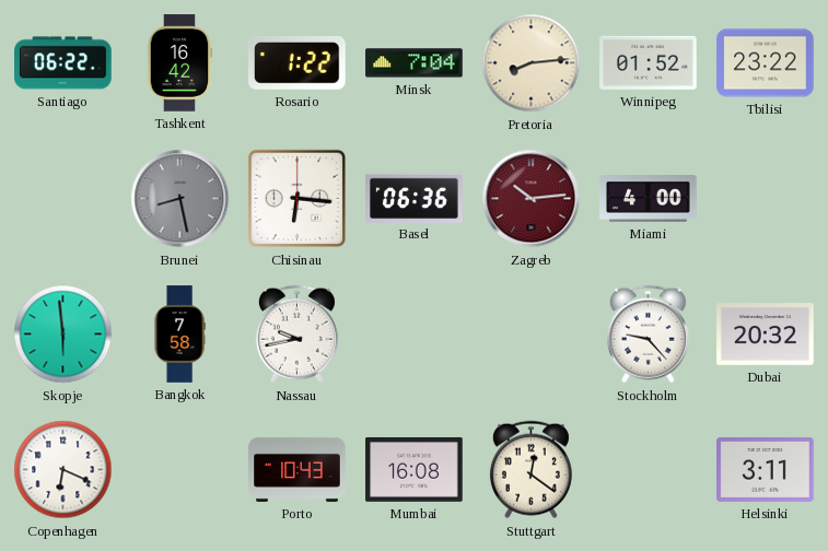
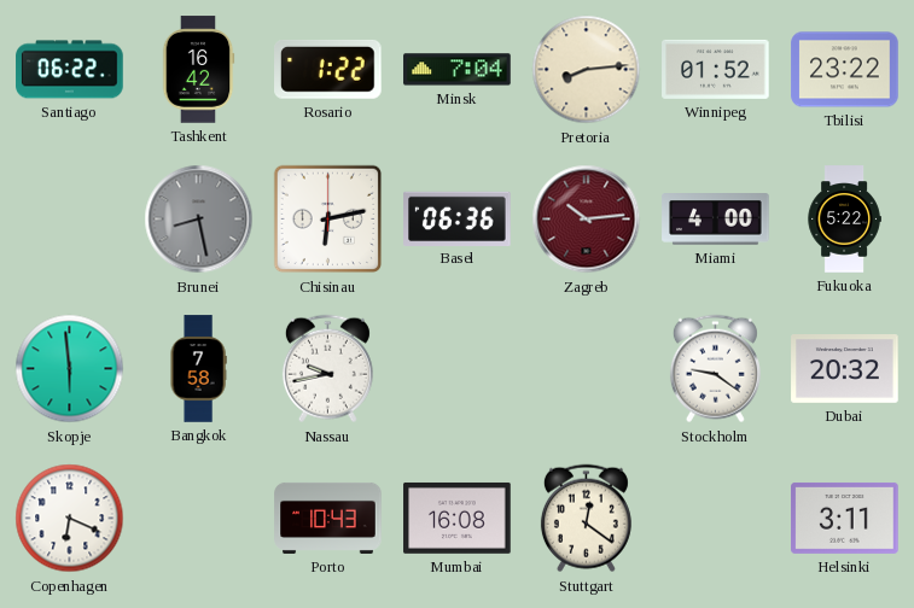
Chisinau: 6:16 -> 6:13
Fukuoka: none -> 5:22
Stockholm: 9:23 -> 9:21
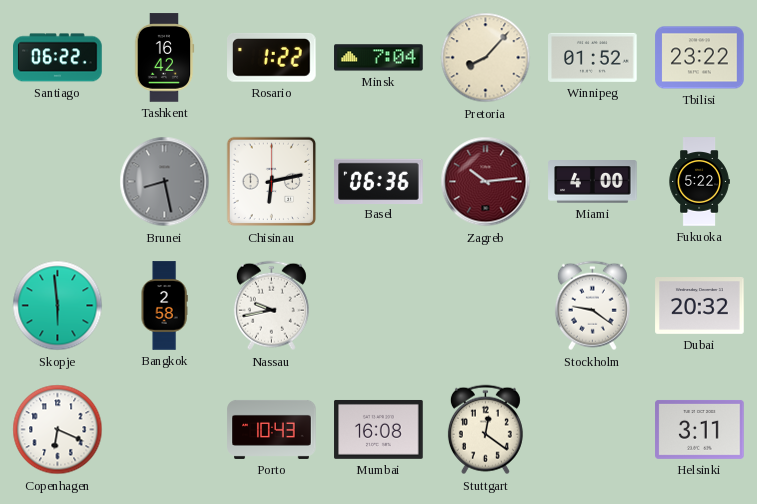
Pretoria: 8:14 -> 8:07
Bangkok: 7:58 -> 2:58
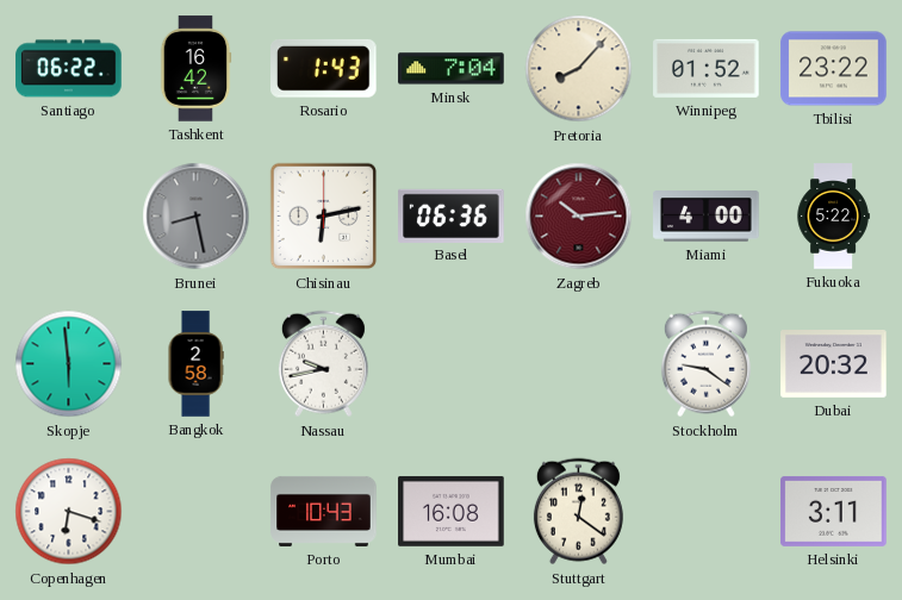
Rosario: 1:22 -> 1:43
Copenhagen: 6:19 -> 6:18
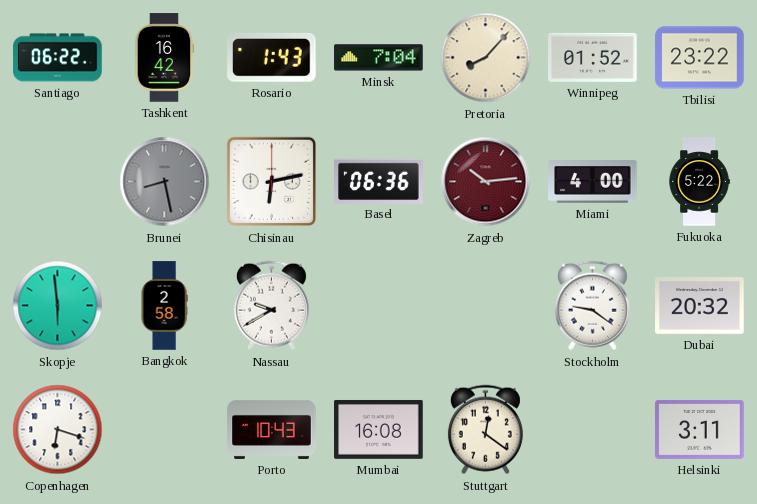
Nassau: 9:43 -> 9:40
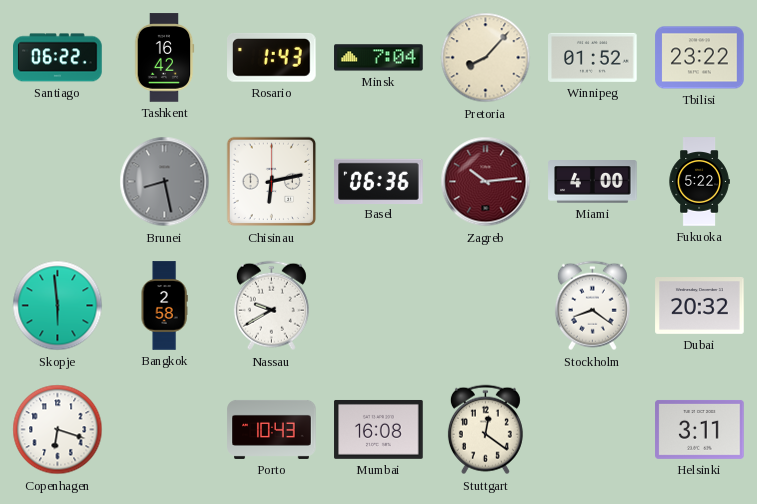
Stockholm: 9:21 -> 8:21
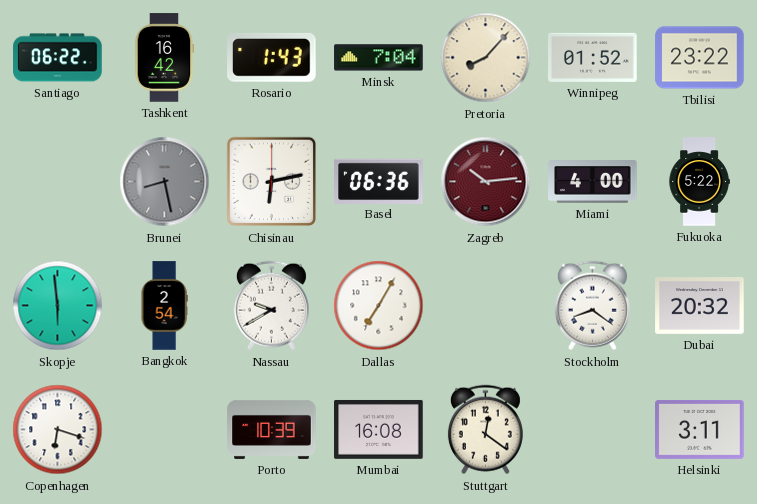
Bangkok: 2:58 -> 2:54
Dallas: none -> 7:05
Porto: 10:43 -> 10:39
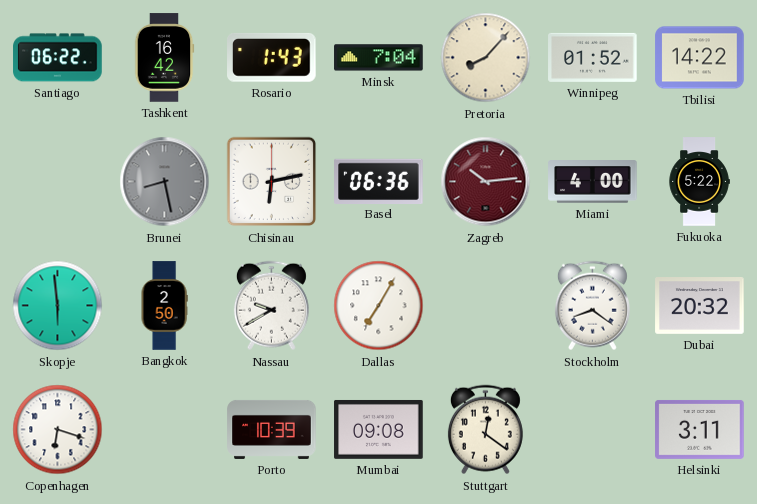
Tbilisi: 23:22 -> 14:22
Bangkok: 2:54 -> 2:50
Mumbai: 16:08 -> 09:08
